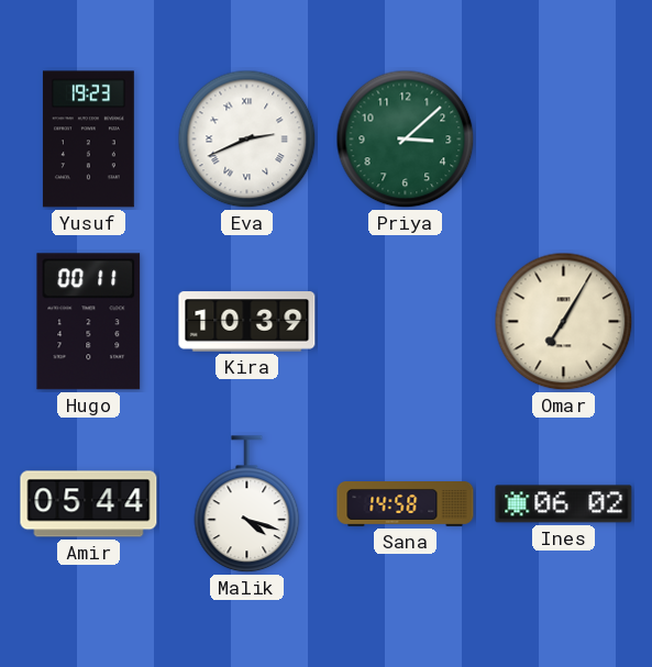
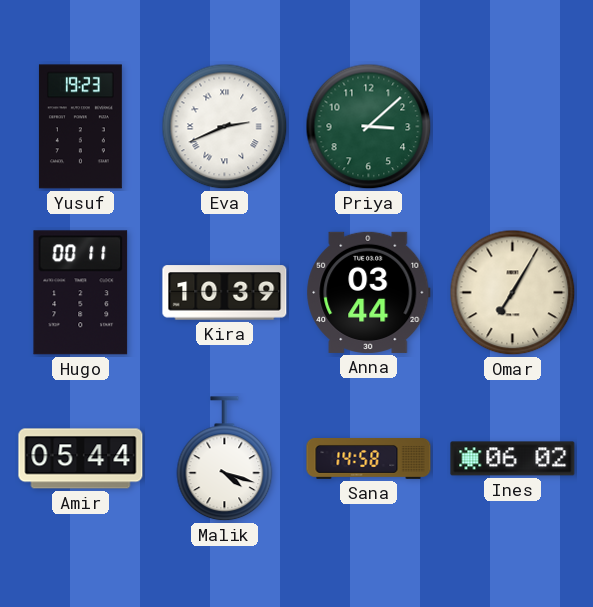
Anna: none -> 03:44
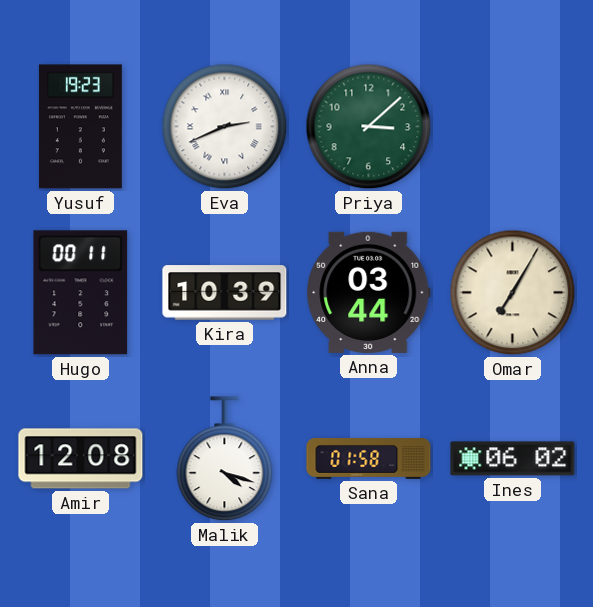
Amir: 05:44 -> 12:08
Sana: 14:58 -> 01:58
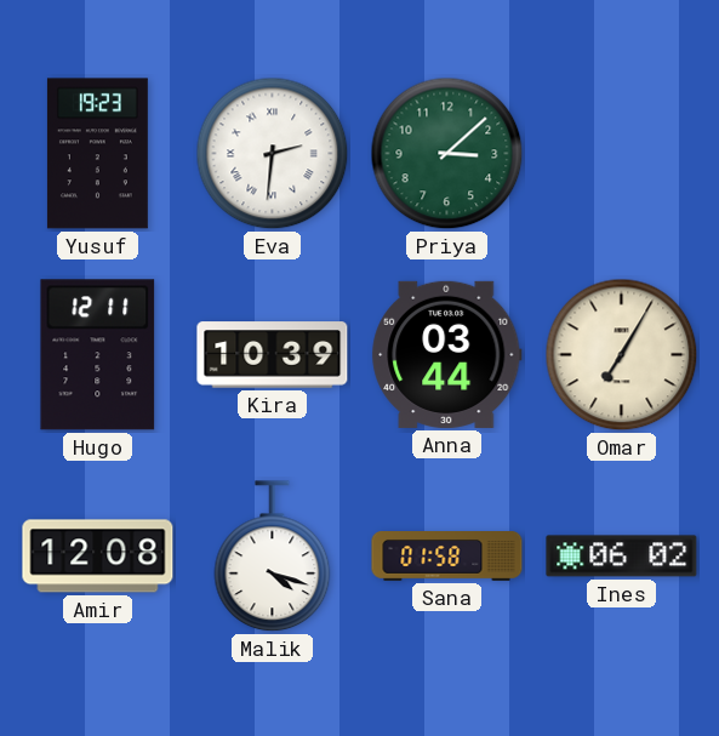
Eva: 2:41 -> 2:31
Hugo: 00:11 -> 12:11
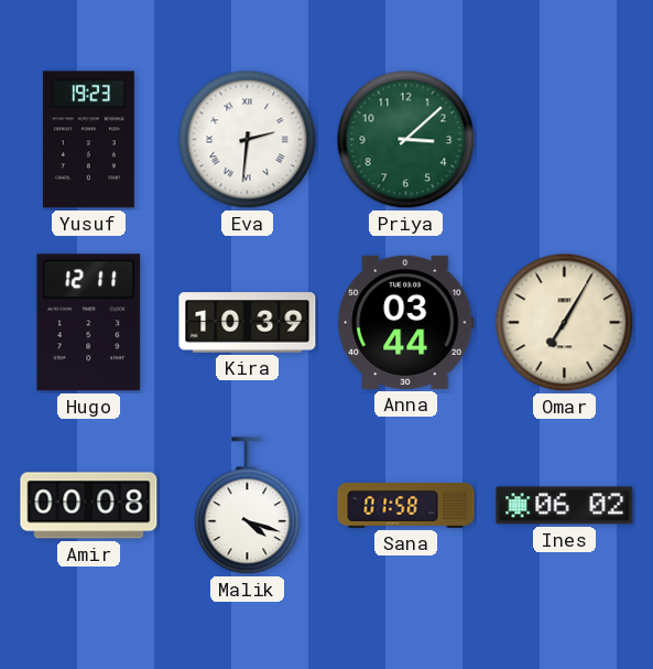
Amir: 12:08 -> 00:08
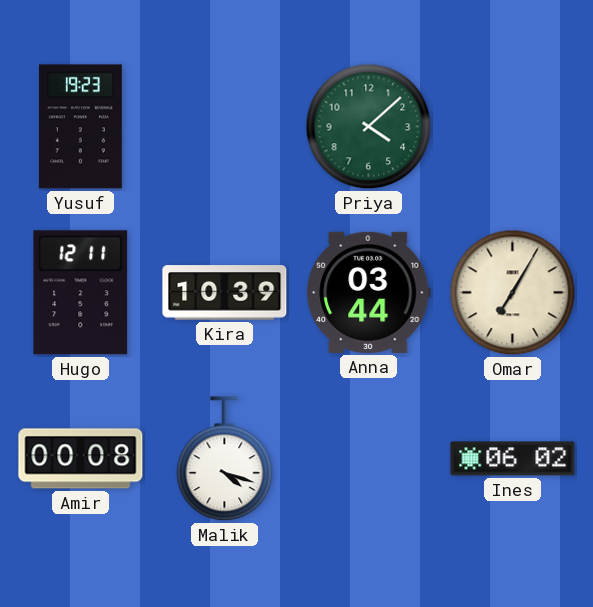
Eva: 2:31 -> none
Priya: 3:08 -> 4:08
Sana: 01:58 -> none
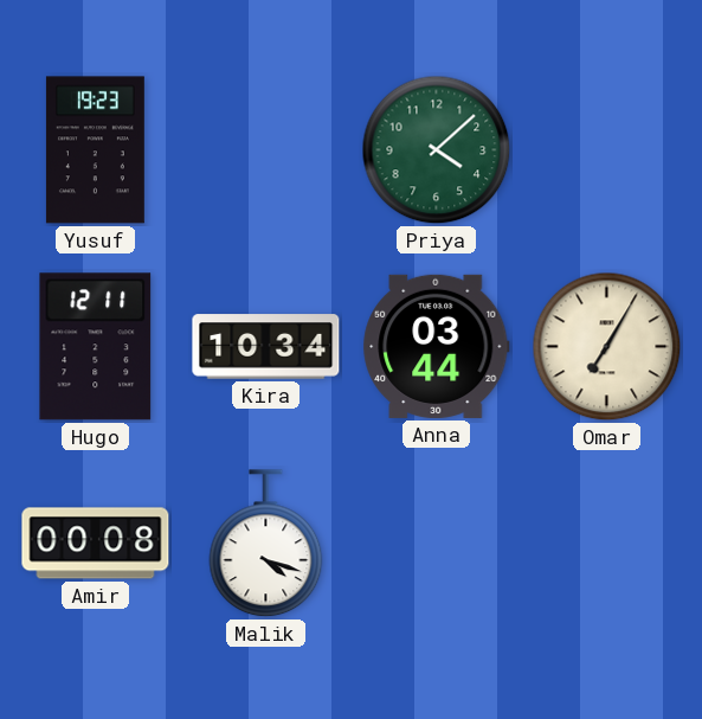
Kira: 10:39 -> 10:34
Ines: 06:02 -> none
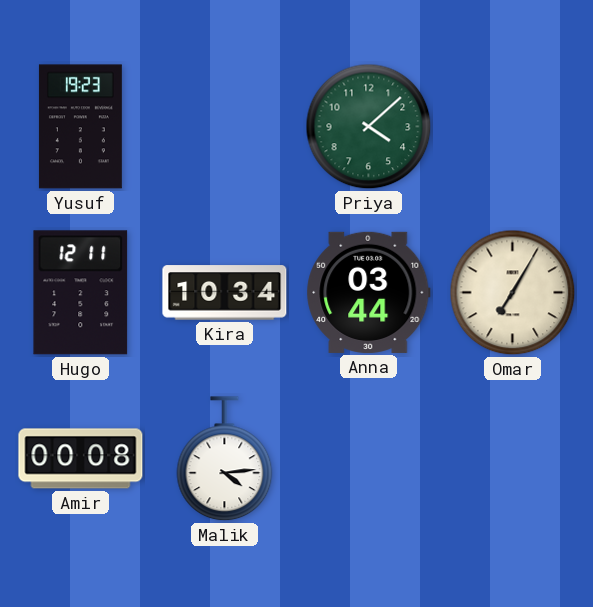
Malik: 4:18 -> 4:14
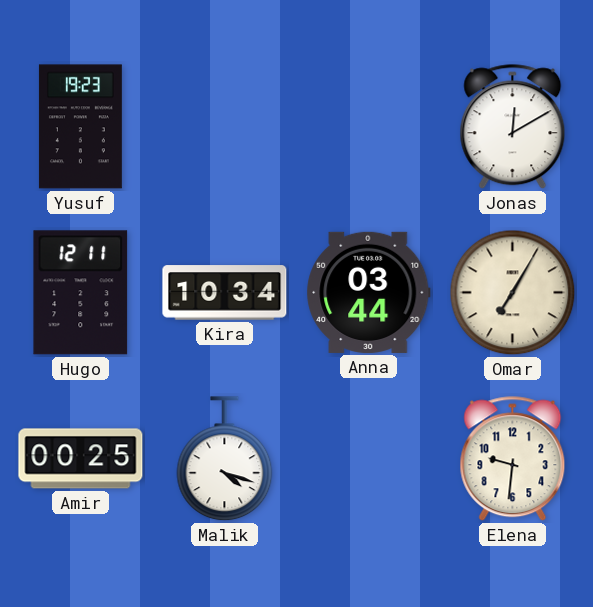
Priya: 4:08 -> none
Jonas: none -> 12:10
Amir: 00:08 -> 00:25
Malik: 4:14 -> 4:18
Elena: none -> 9:31
